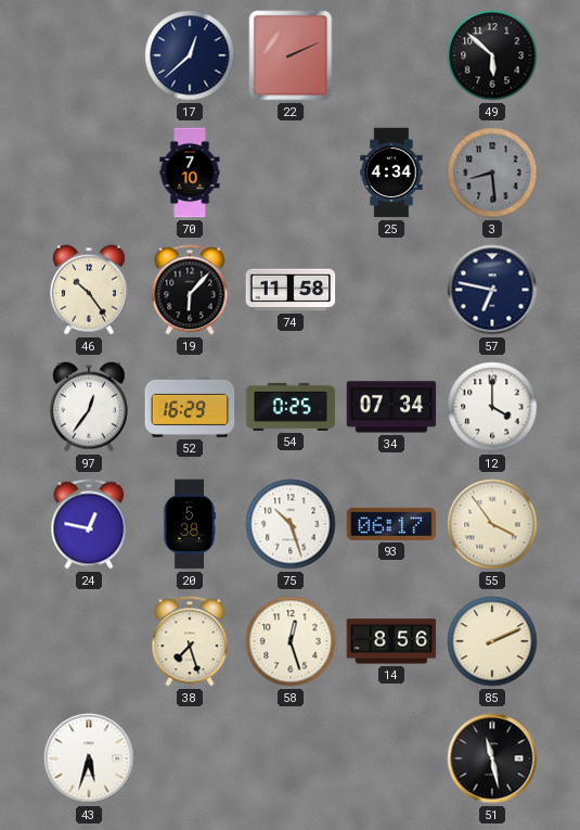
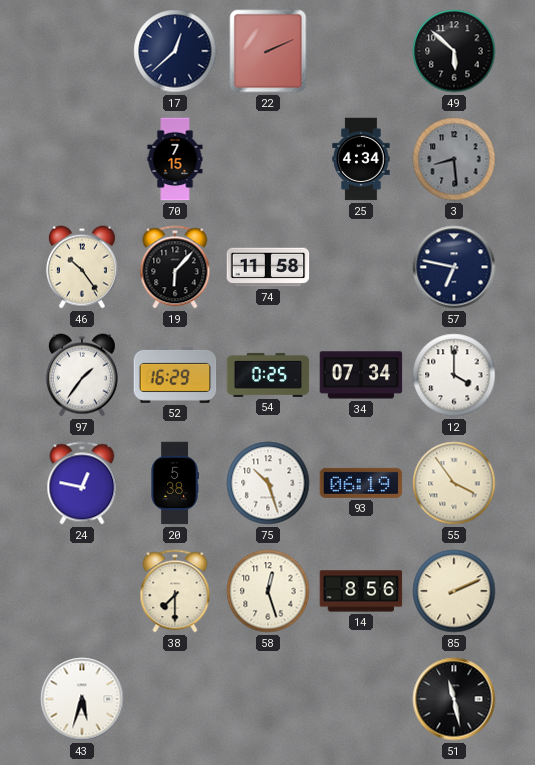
70: 7:10 -> 7:15
97: 12:36 -> 1:36
93: 06:17 -> 06:19
38: 7:27 -> 7:30
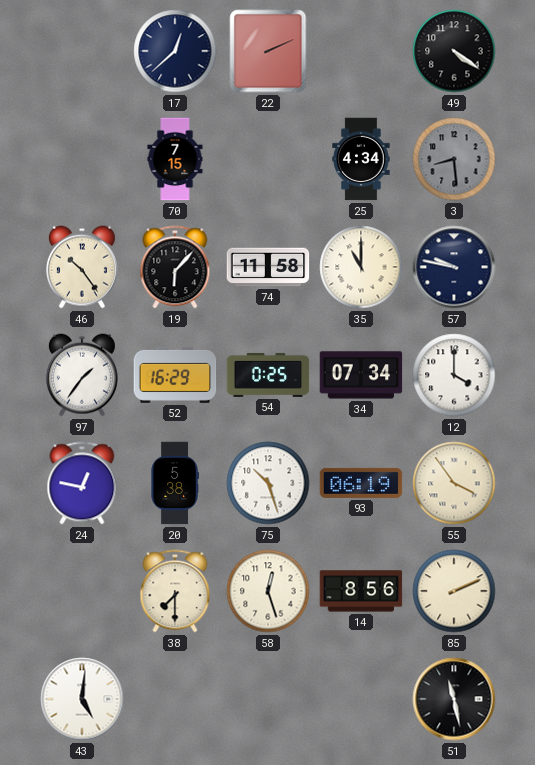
49: 5:52 -> 4:21
35: none -> 11:00
57: 6:47 -> 9:47
43: 5:33 -> 5:01
